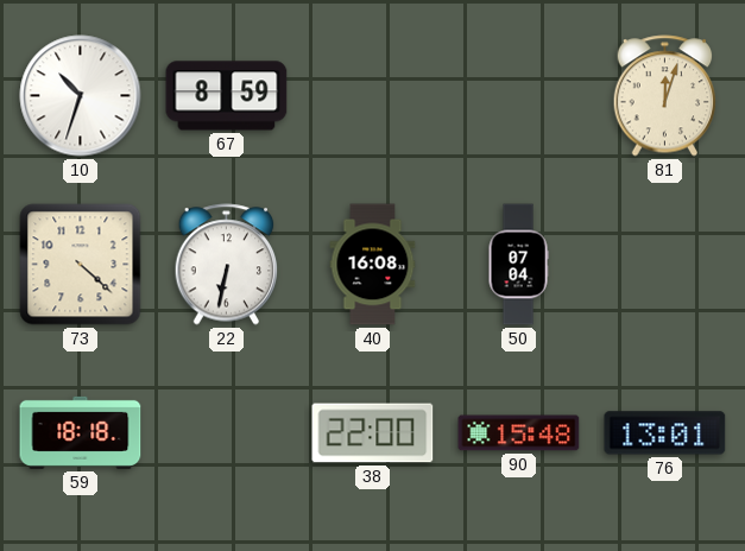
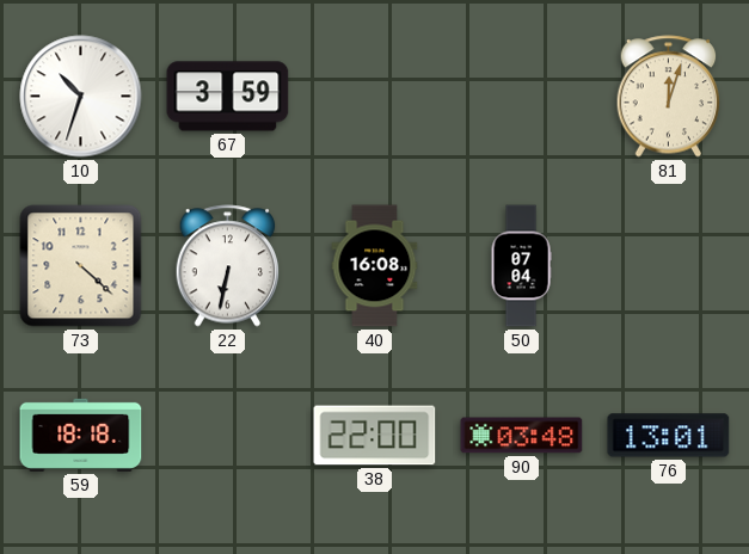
67: 8:59 -> 3:59
90: 15:48 -> 03:48
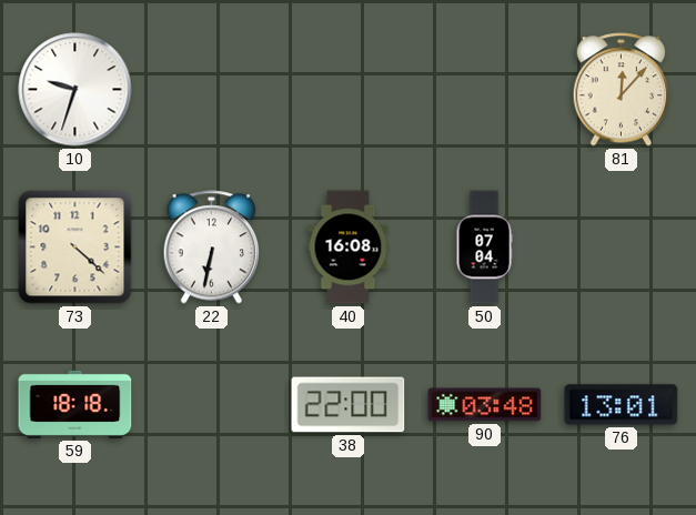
10: 10:33 -> 9:33
67: 3:59 -> none
81: 12:03 -> 12:07
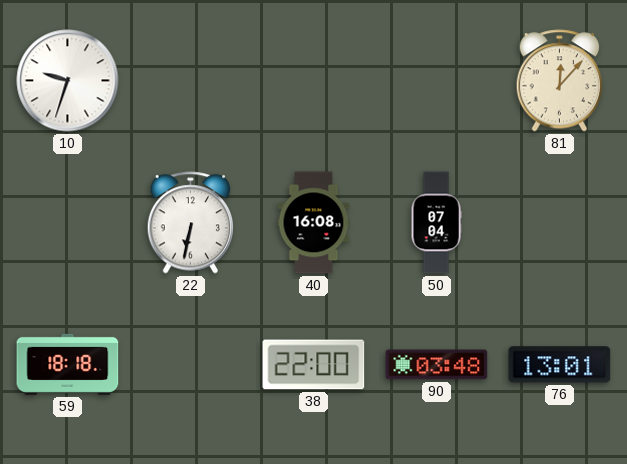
73: 4:22 -> none
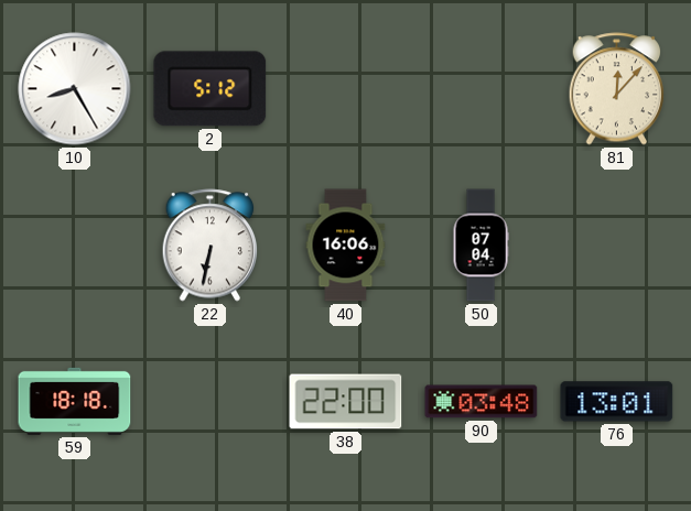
10: 9:33 -> 8:25
2: none -> 5:12
40: 16:08 -> 16:06
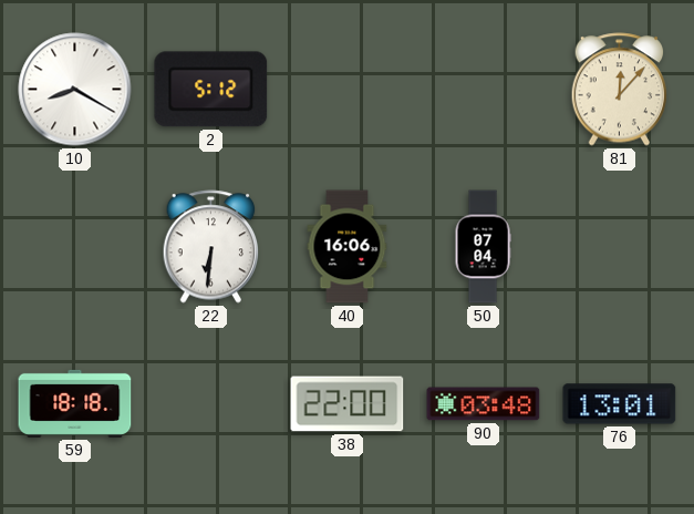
10: 8:25 -> 8:20
22: 6:32 -> 6:31
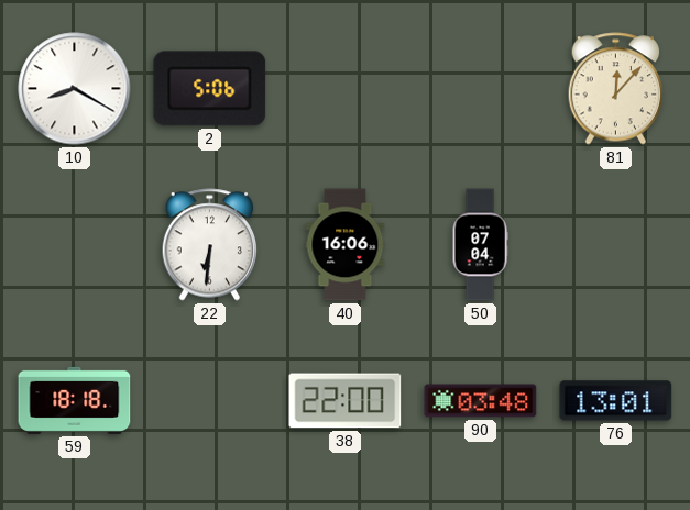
2: 5:12 -> 5:06
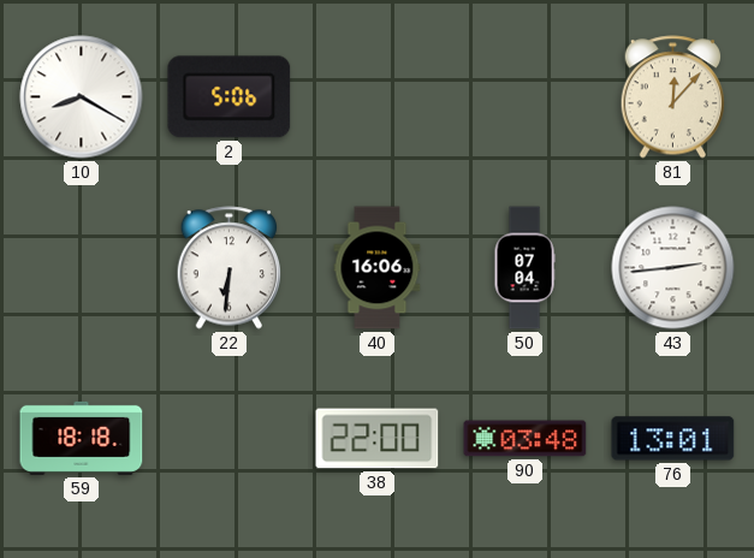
43: none -> 2:44
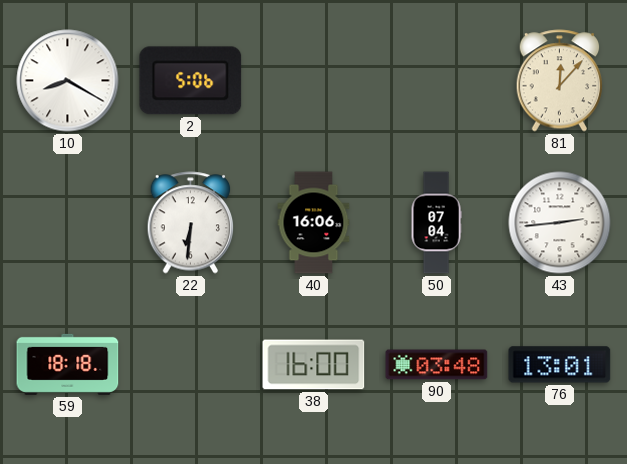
38: 22:00 -> 16:00
